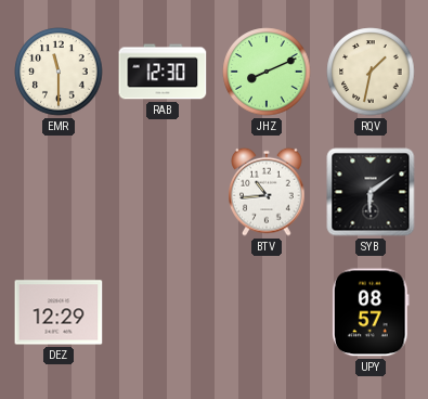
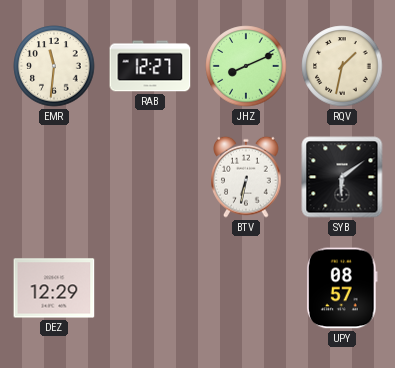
EMR: 11:30 -> 11:31
RAB: 12:30 -> 12:27
BTV: 10:44 -> 6:32
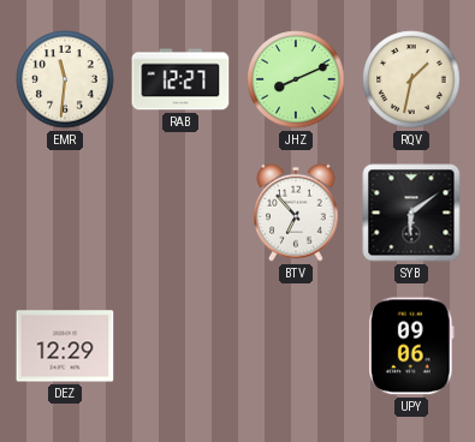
BTV: 6:32 -> 6:53
UPY: 08:57 -> 09:06
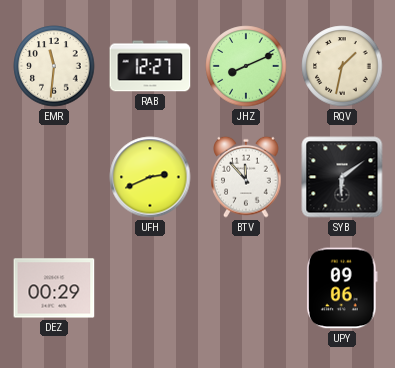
UFH: none -> 2:41
BTV: 6:53 -> 11:53
DEZ: 12:29 -> 00:29
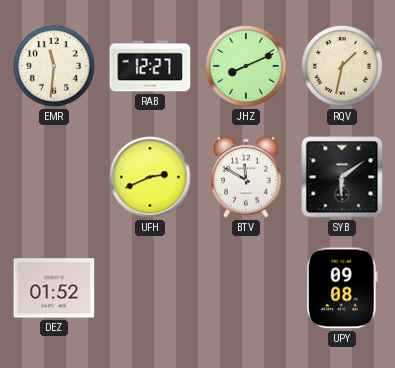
BTV: 11:53 -> 11:50
DEZ: 00:29 -> 01:52
UPY: 09:06 -> 09:08
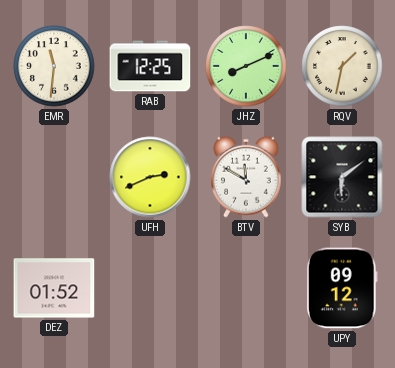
RAB: 12:27 -> 12:25
UPY: 09:08 -> 09:12
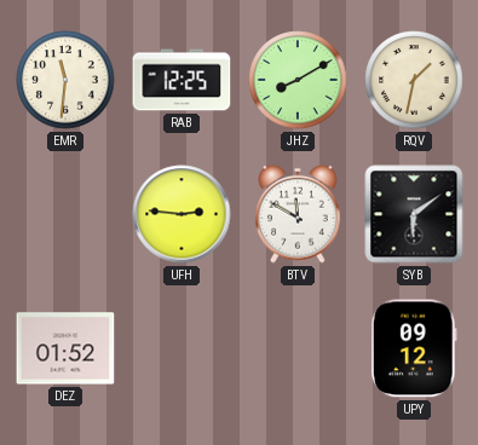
JHZ: 8:11 -> 8:10
UFH: 2:41 -> 2:46
